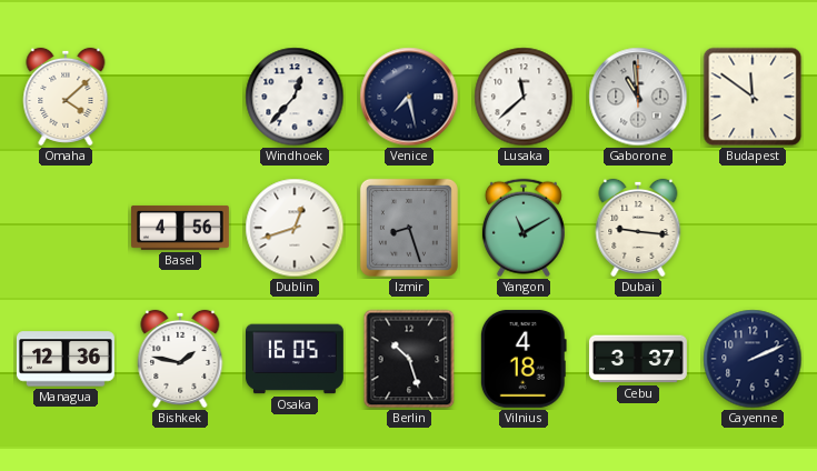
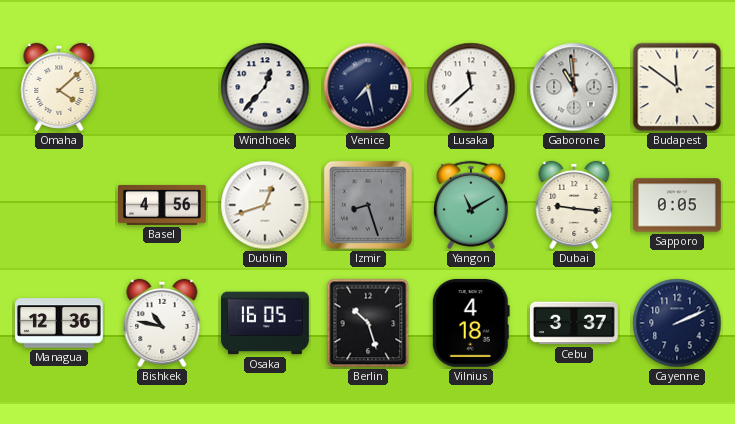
Sapporo: none -> 0:05
Bishkek: 1:47 -> 10:47
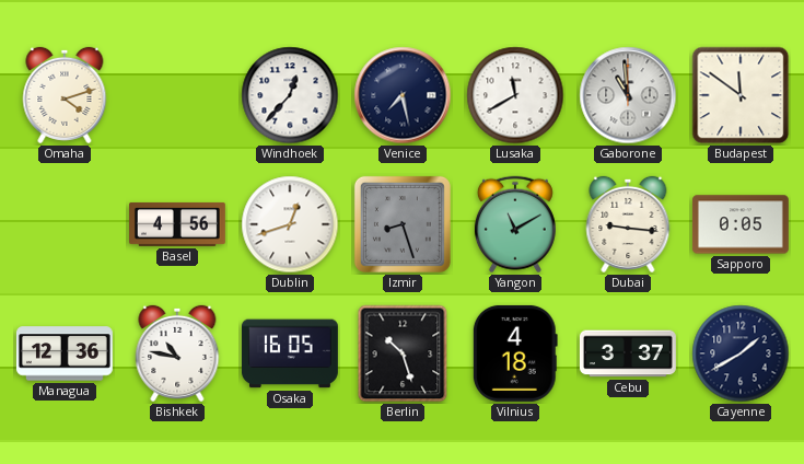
Omaha: 4:08 -> 4:12
Lusaka: 11:38 -> 11:40
Cayenne: 2:11 -> 1:40
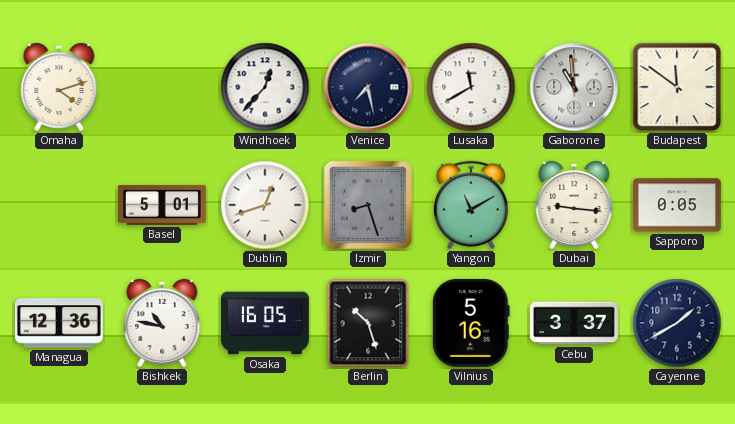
Basel: 4:56 -> 5:01
Vilnius: 4:18 -> 5:16
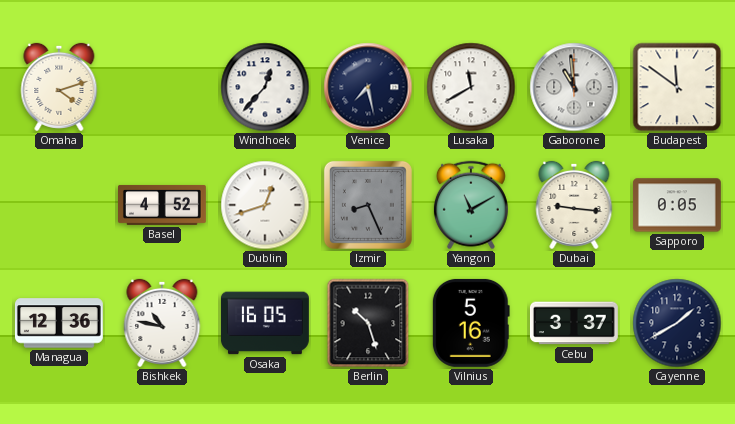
Basel: 5:01 -> 4:52
Izmir: 8:27 -> 8:26
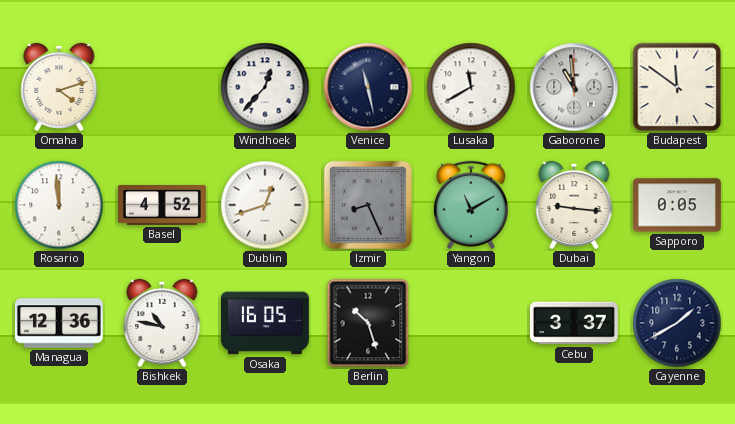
Venice: 7:28 -> 11:28
Rosario: none -> 11:59
Vilnius: 5:16 -> none
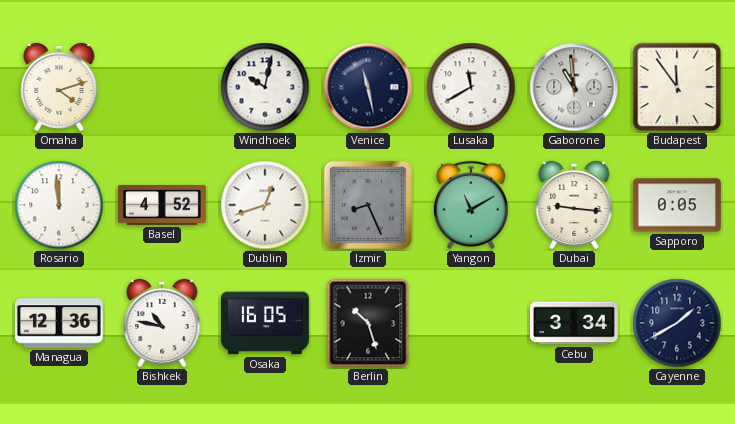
Windhoek: 12:37 -> 10:02
Budapest: 11:51 -> 11:54
Cebu: 3:37 -> 3:34
